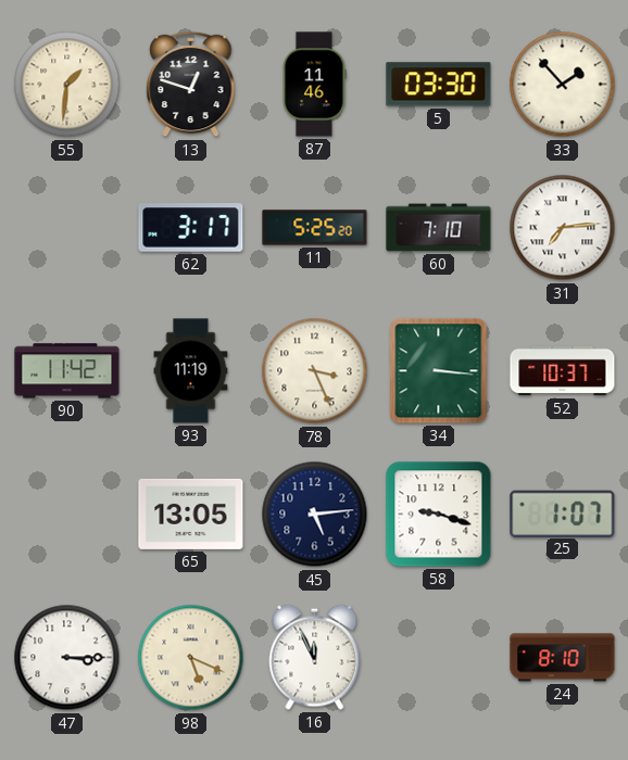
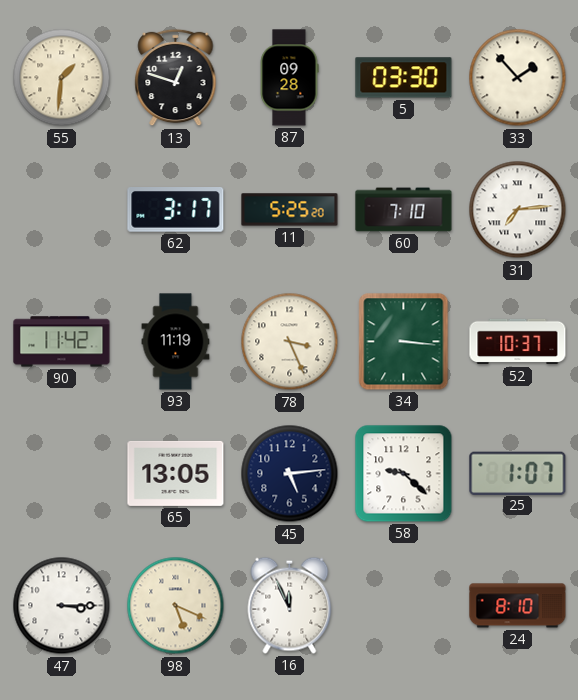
87: 11:46 -> 09:28
58: 9:18 -> 9:22
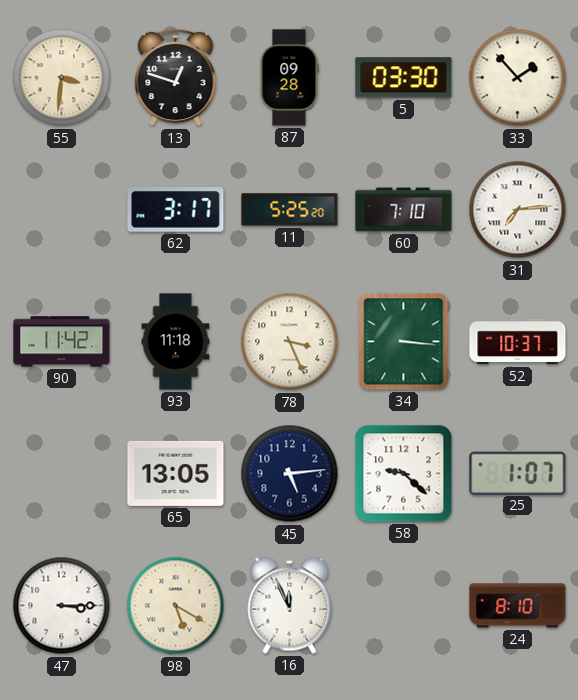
55: 1:31 -> 3:31
93: 11:19 -> 11:18
98: 5:19 -> 5:20
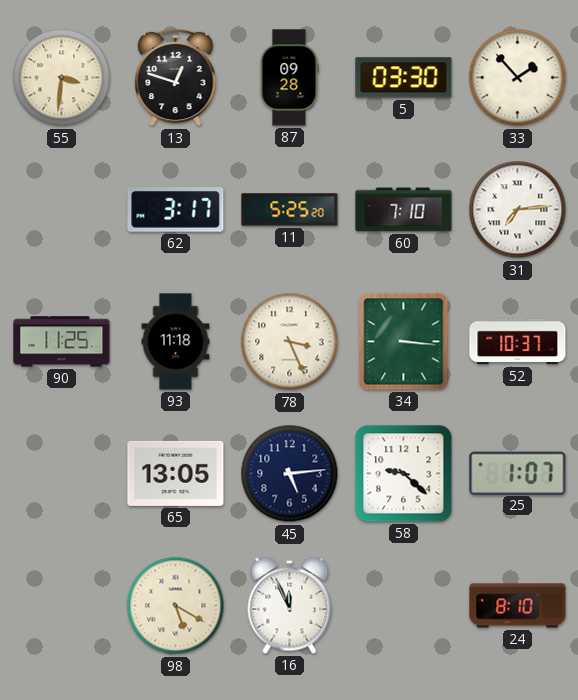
90: 11:42 -> 11:25
47: 3:15 -> none
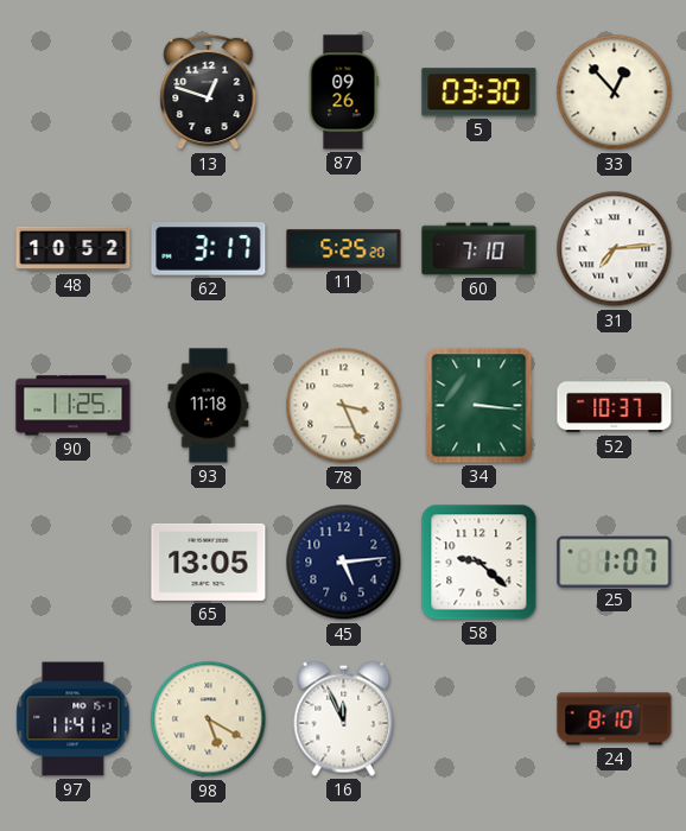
55: 3:31 -> none
87: 09:28 -> 09:26
33: 1:53 -> 12:53
48: none -> 10:52
97: none -> 11:41
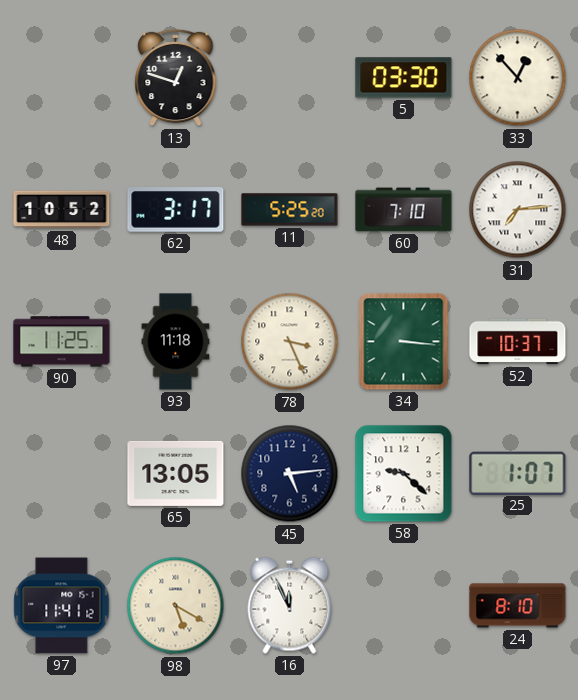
87: 09:26 -> none
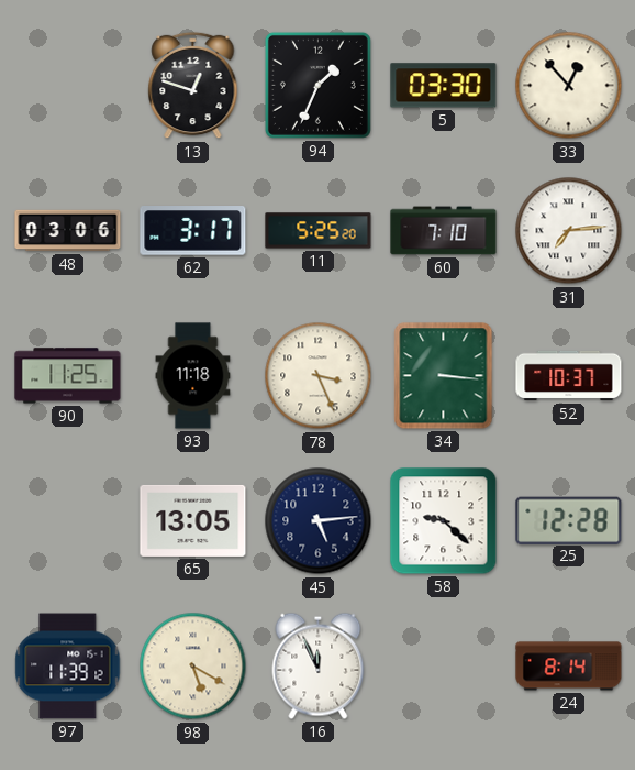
94: none -> 1:34
48: 10:52 -> 03:06
25: 1:07 -> 12:28
97: 11:41 -> 11:39
24: 8:10 -> 8:14
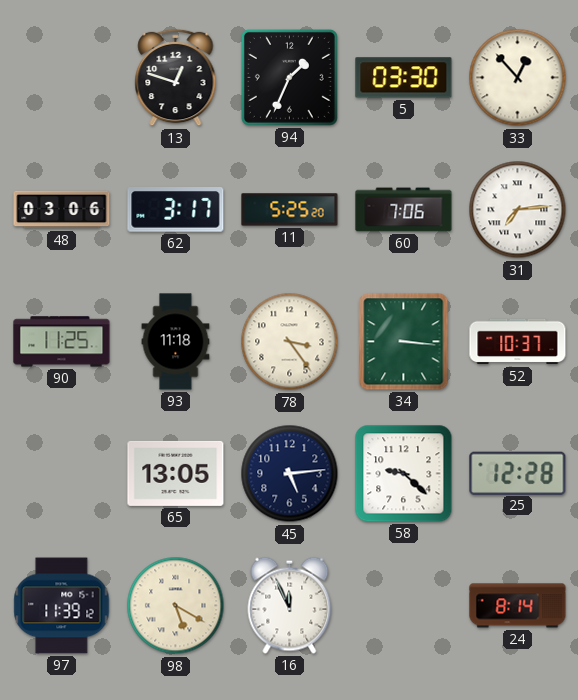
60: 7:10 -> 7:06
78: 3:26 -> 3:24
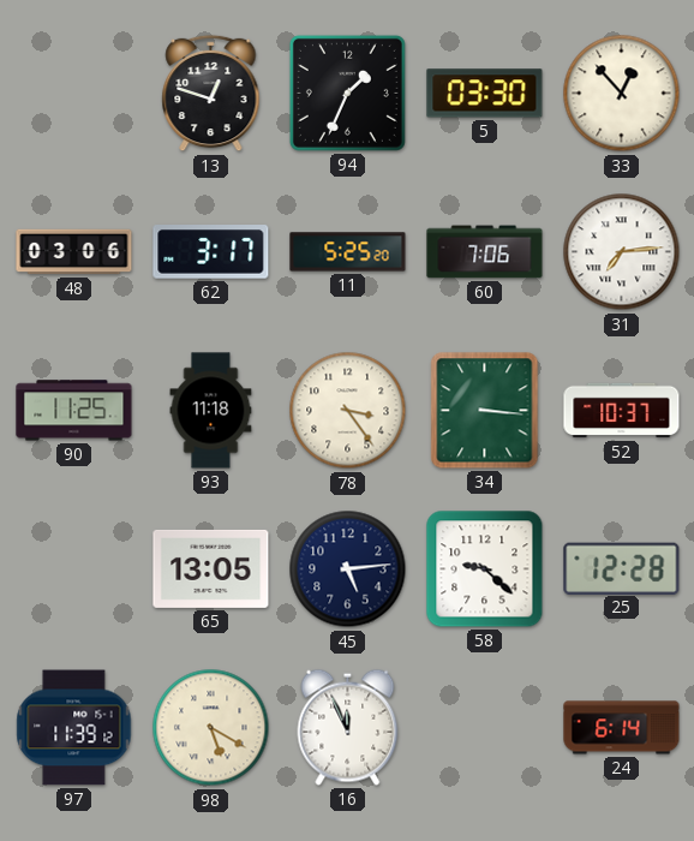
24: 8:14 -> 6:14
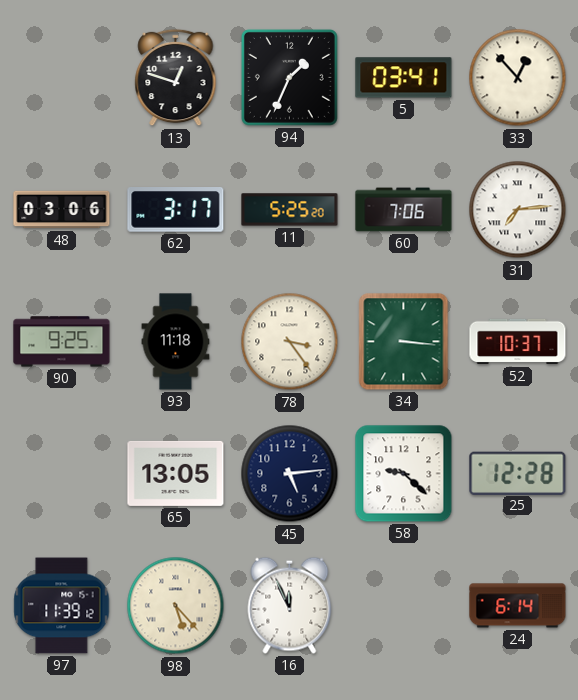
5: 03:30 -> 03:41
90: 11:25 -> 9:25
98: 5:20 -> 5:23
